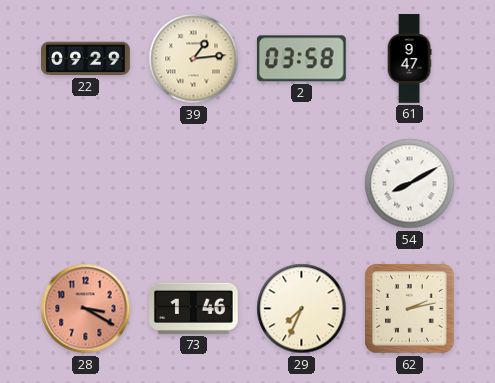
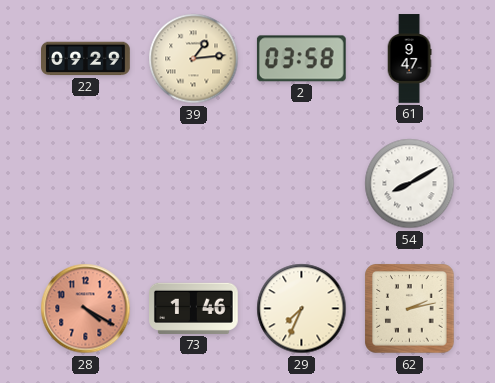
28: 3:20 -> 4:20
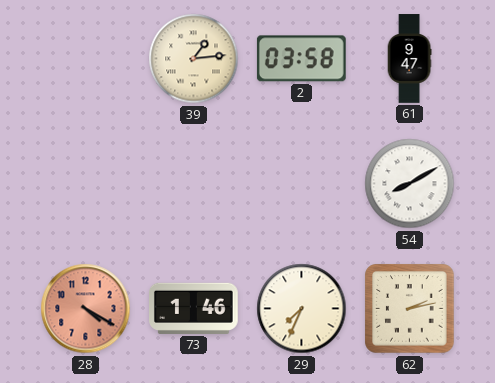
22: 09:29 -> none
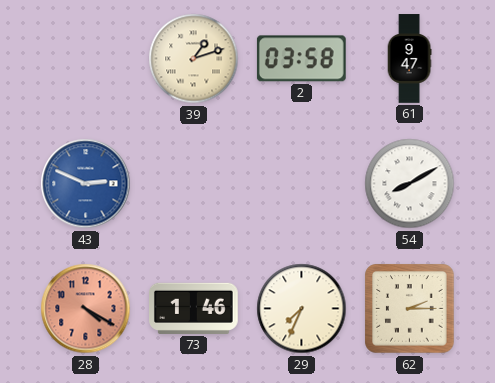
39: 1:14 -> 1:12
43: none -> 2:49
62: 2:13 -> 2:15
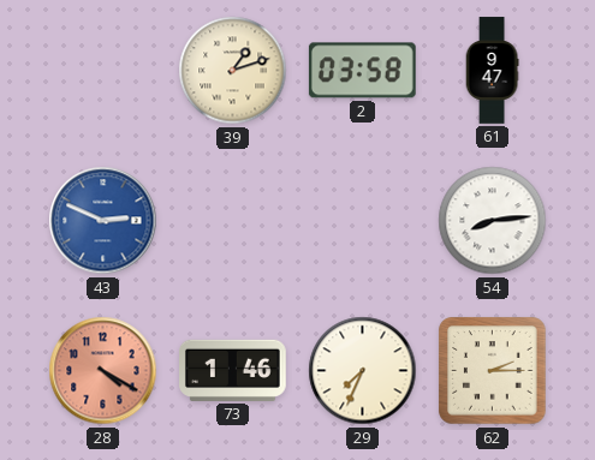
54: 8:10 -> 8:14
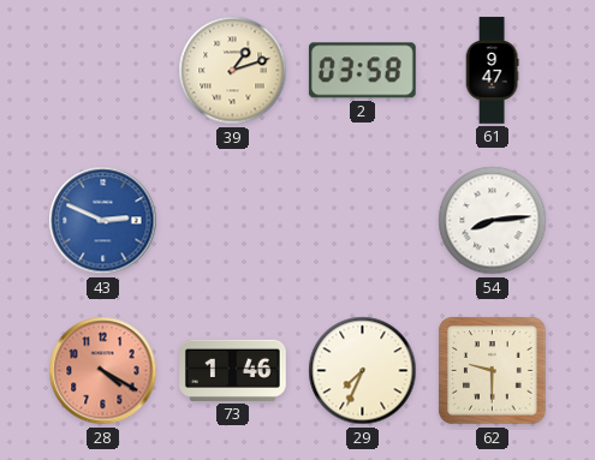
62: 2:15 -> 9:30
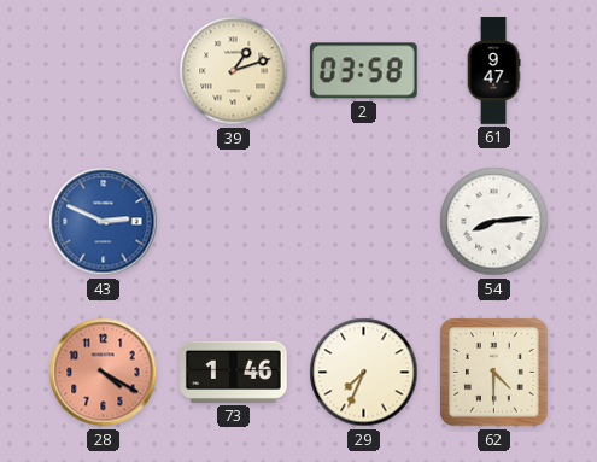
62: 9:30 -> 4:30
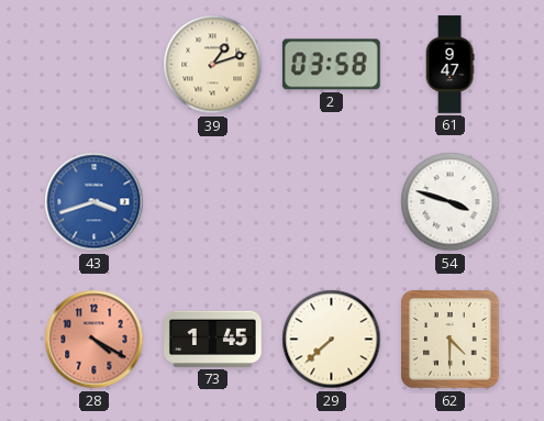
43: 2:49 -> 3:42
54: 8:14 -> 3:48
73: 1:46 -> 1:45
29: 7:34 -> 7:38
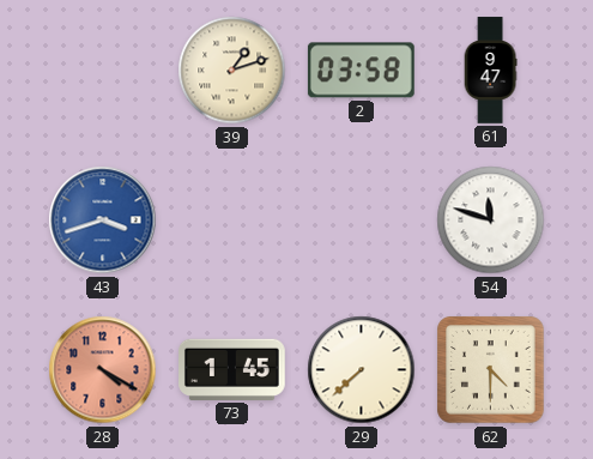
54: 3:48 -> 11:48
